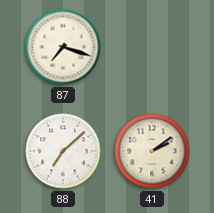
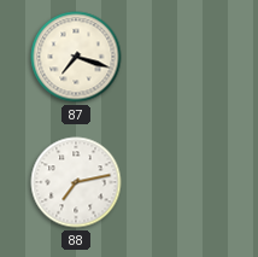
88: 7:08 -> 7:13
41: 2:09 -> none
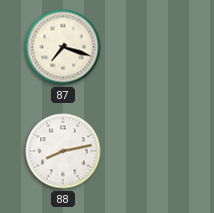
88: 7:13 -> 8:13
